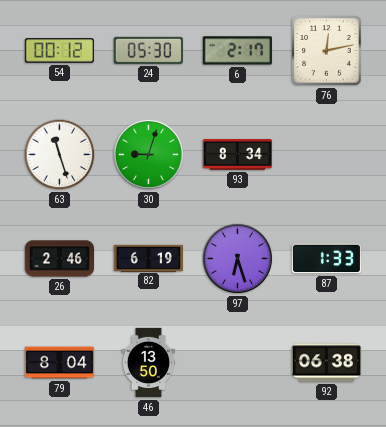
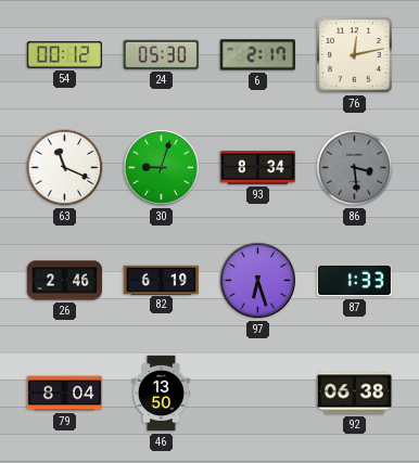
63: 11:27 -> 11:19
86: none -> 3:29
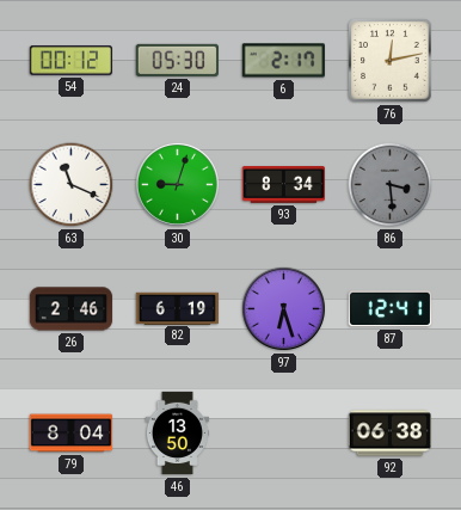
87: 1:33 -> 12:41
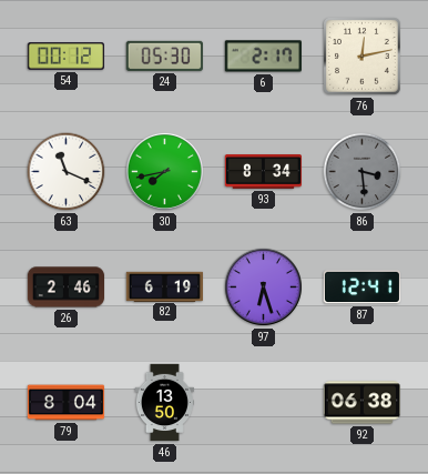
30: 9:03 -> 7:43
